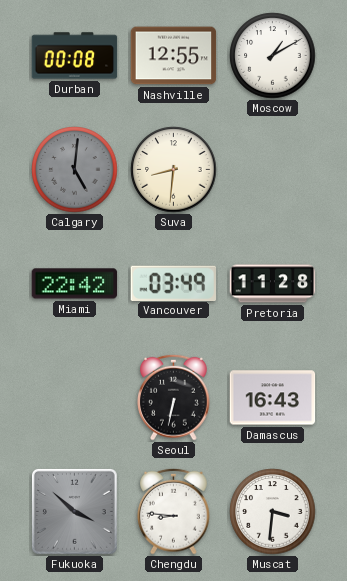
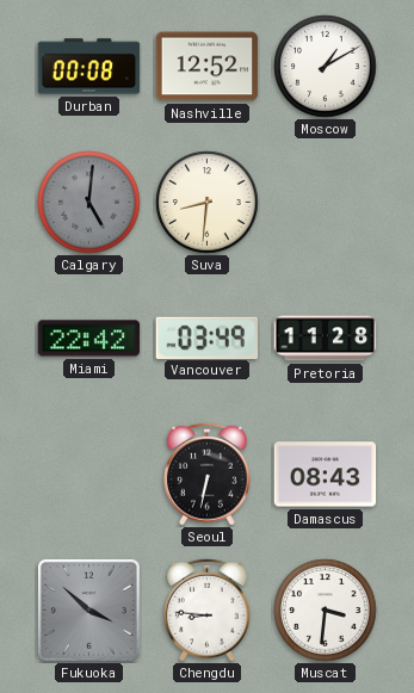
Nashville: 12:55 -> 12:52
Damascus: 16:43 -> 08:43
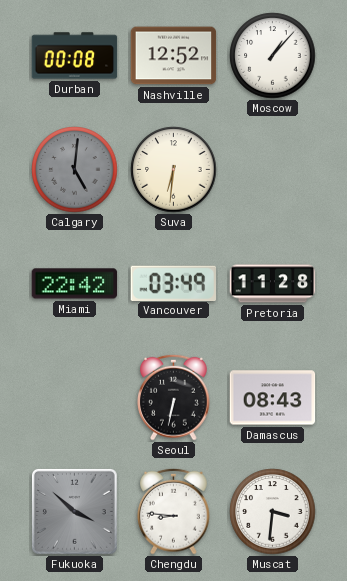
Moscow: 1:10 -> 1:07
Suva: 8:31 -> 6:31
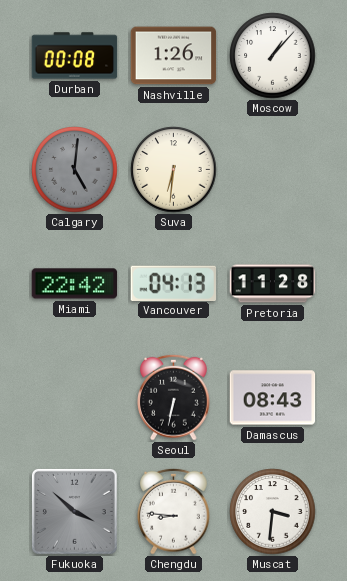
Nashville: 12:52 -> 1:26
Vancouver: 03:49 -> 04:13
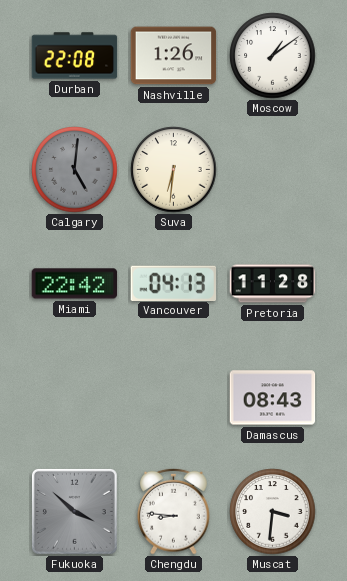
Durban: 00:08 -> 22:08
Moscow: 1:07 -> 1:09
Seoul: 6:32 -> none
